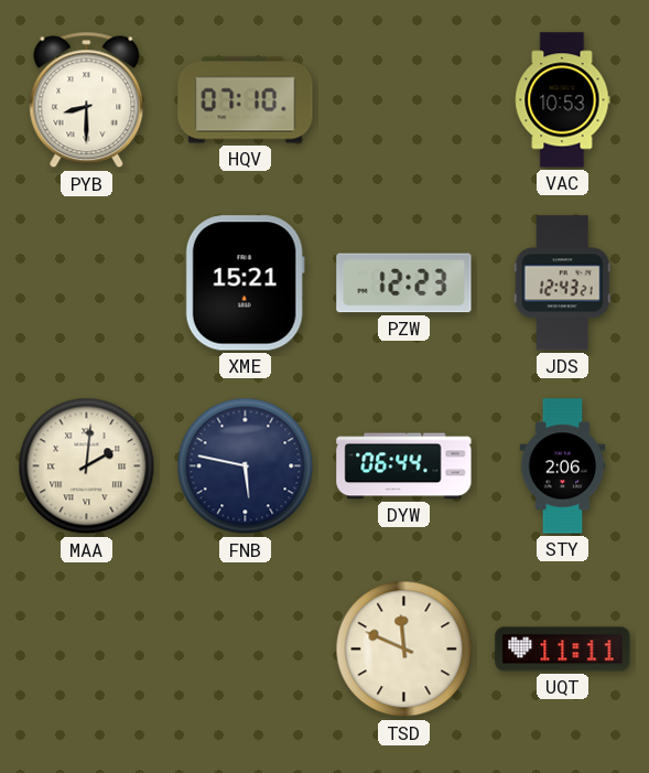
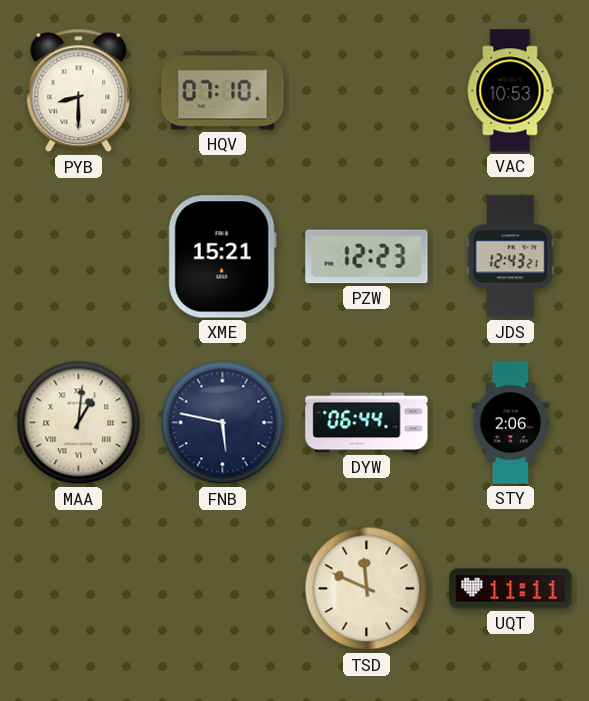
MAA: 2:01 -> 1:01
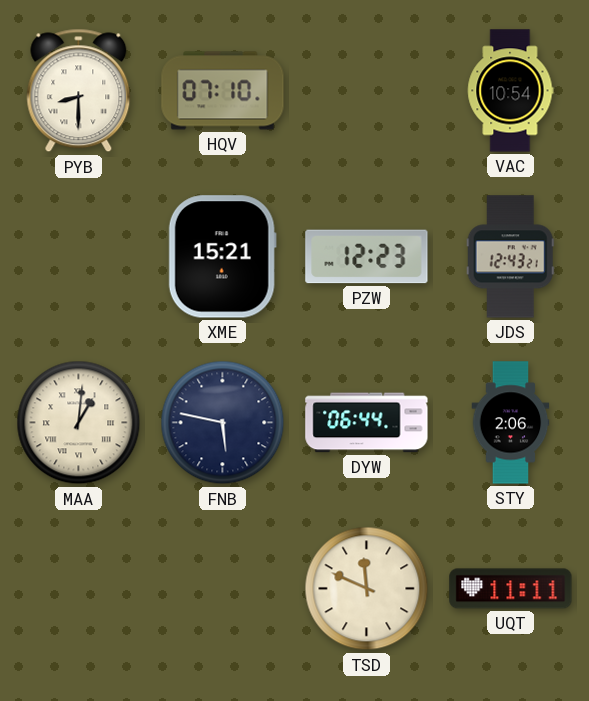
VAC: 10:53 -> 10:54
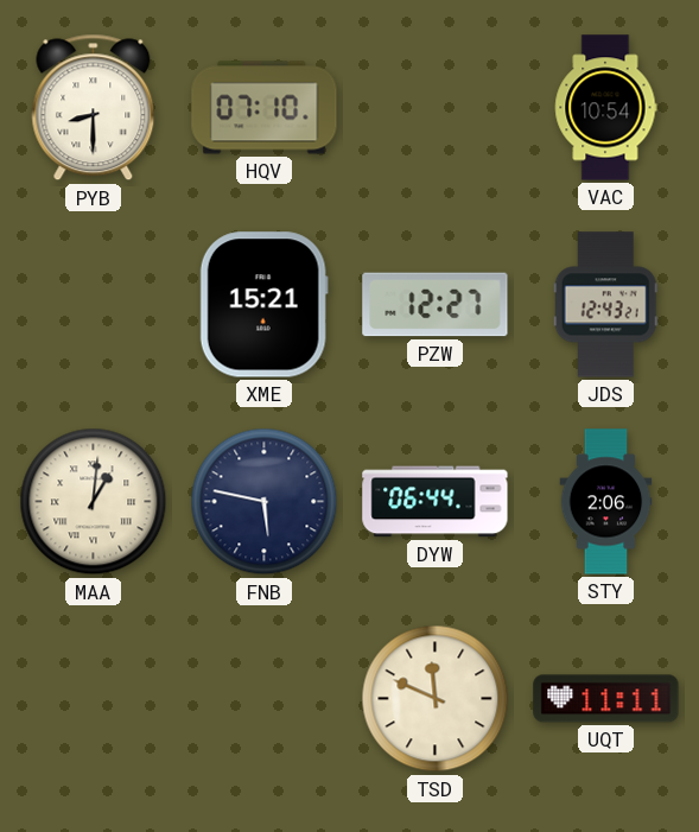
PZW: 12:23 -> 12:27
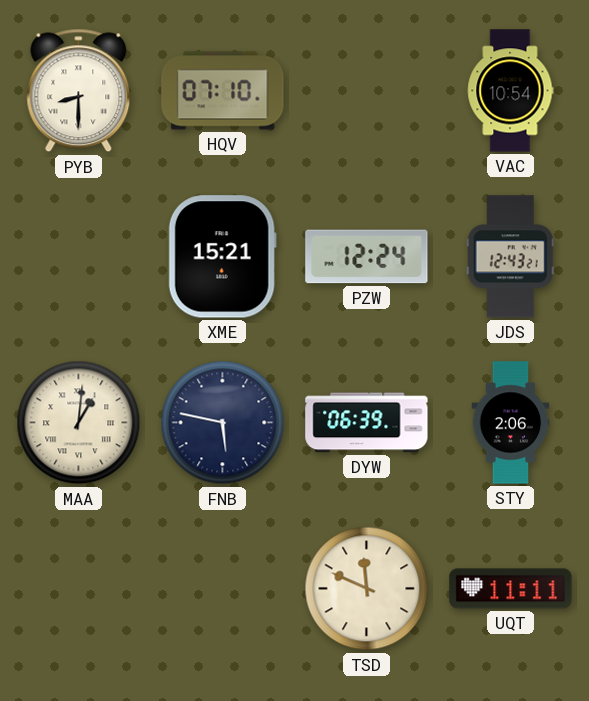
PZW: 12:27 -> 12:24
DYW: 06:44 -> 06:39
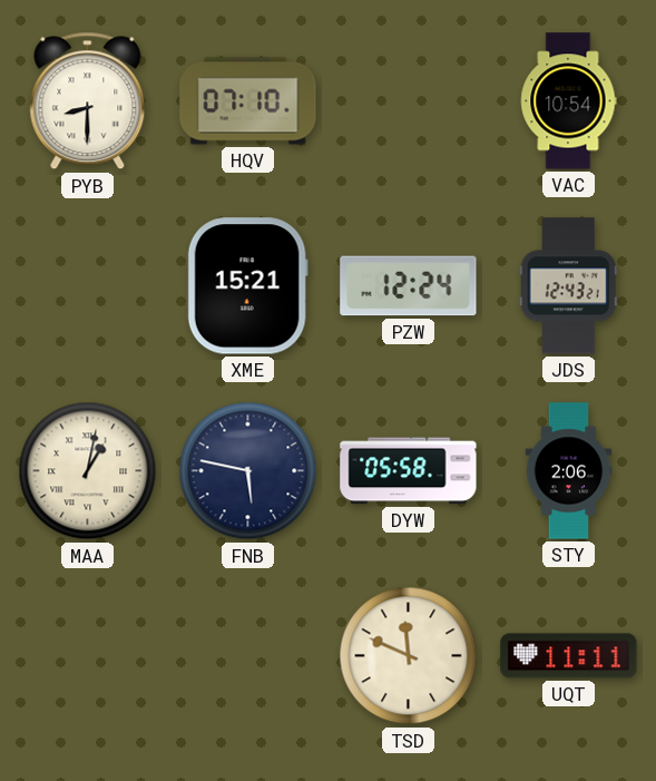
MAA: 1:01 -> 1:02
DYW: 06:39 -> 05:58
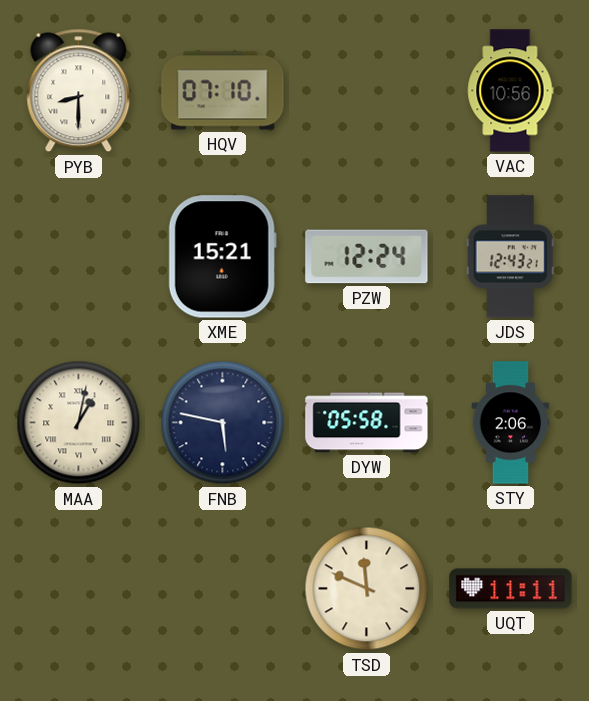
VAC: 10:54 -> 10:56
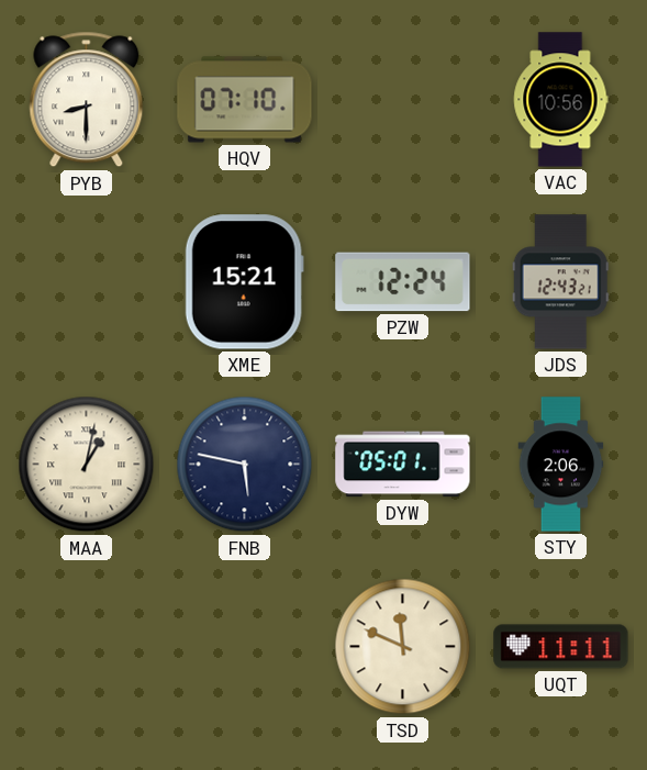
DYW: 05:58 -> 05:01
